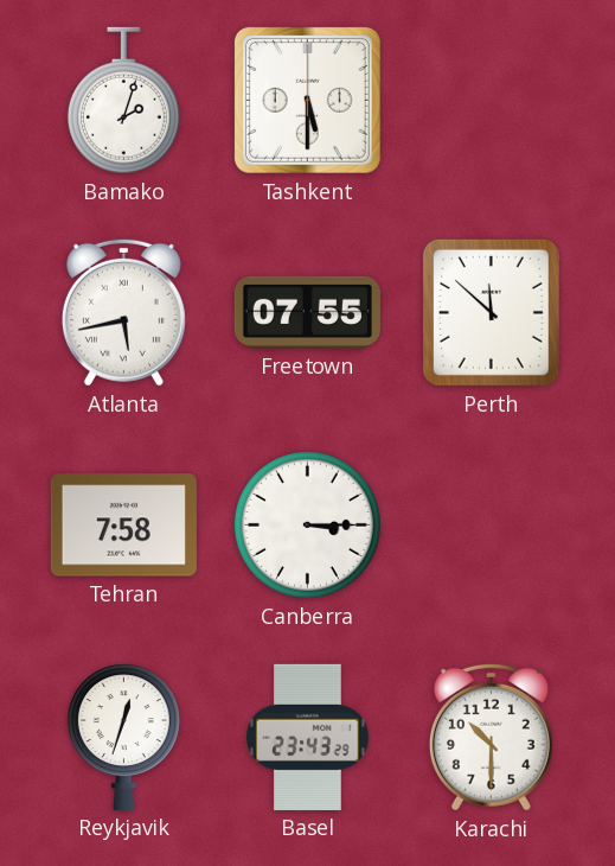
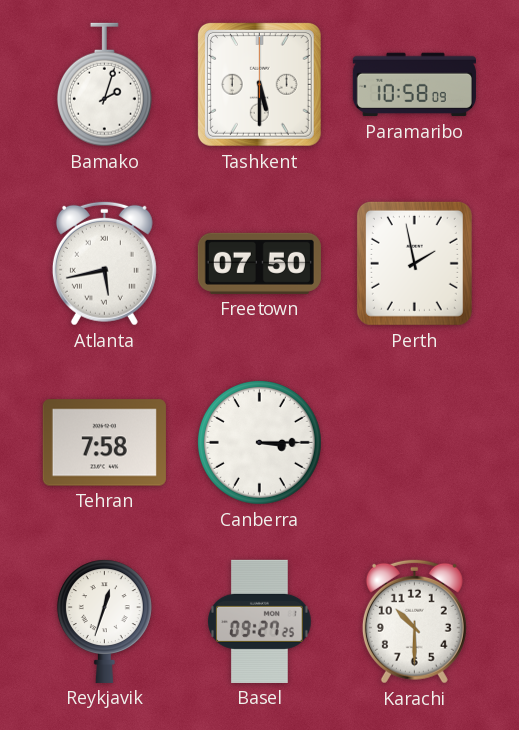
Paramaribo: none -> 10:58
Freetown: 07:55 -> 07:50
Perth: 11:52 -> 1:58
Basel: 23:43 -> 09:27
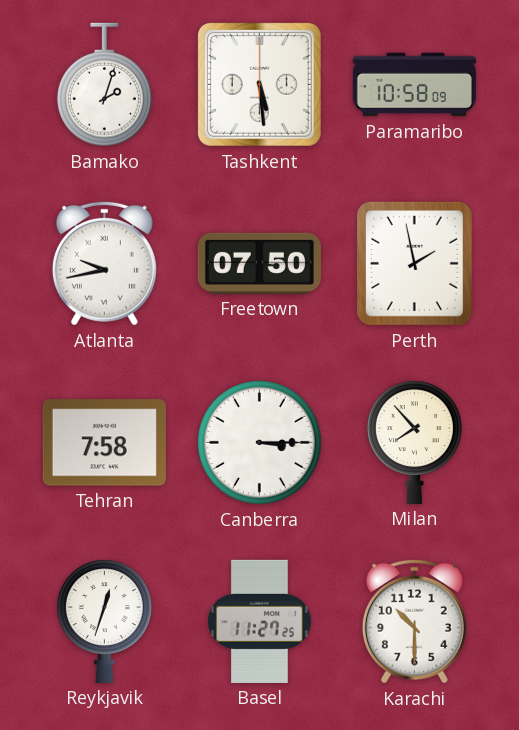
Tashkent: 5:30 -> 5:29
Atlanta: 5:43 -> 9:43
Milan: none -> 7:53
Basel: 09:27 -> 11:27
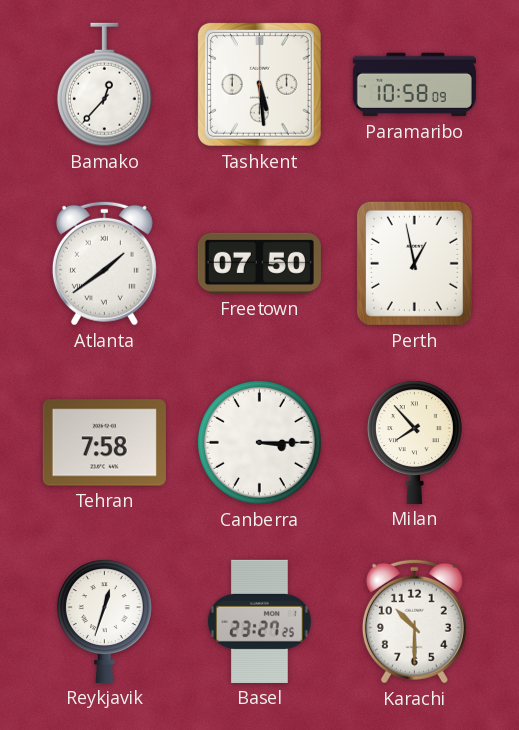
Bamako: 2:03 -> 12:37
Atlanta: 9:43 -> 1:39
Perth: 1:58 -> 12:58
Basel: 11:27 -> 23:27
